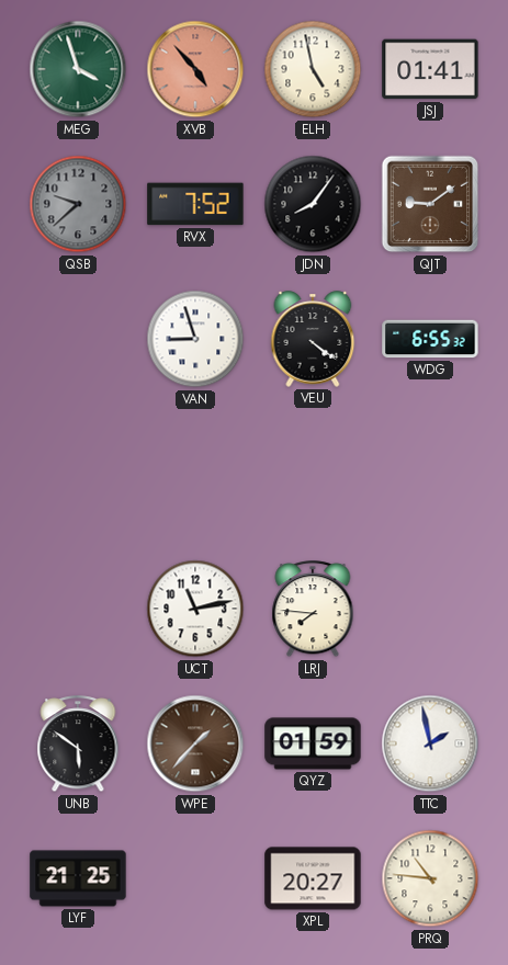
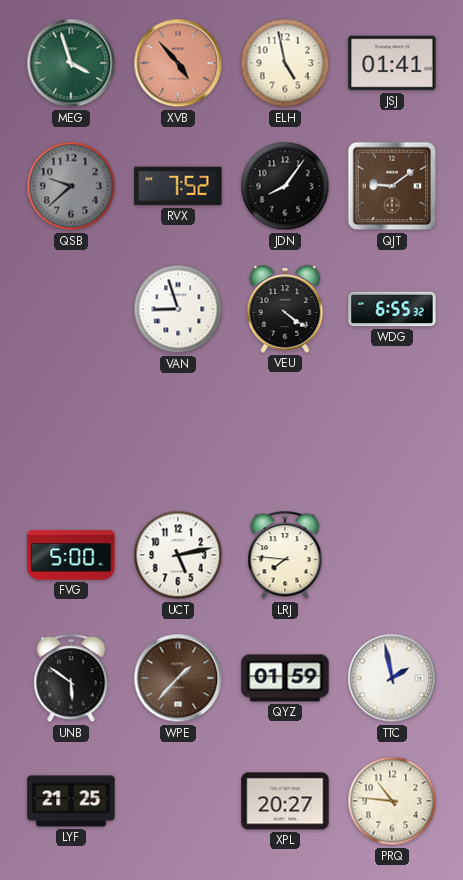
FVG: none -> 5:00
UCT: 11:13 -> 5:13
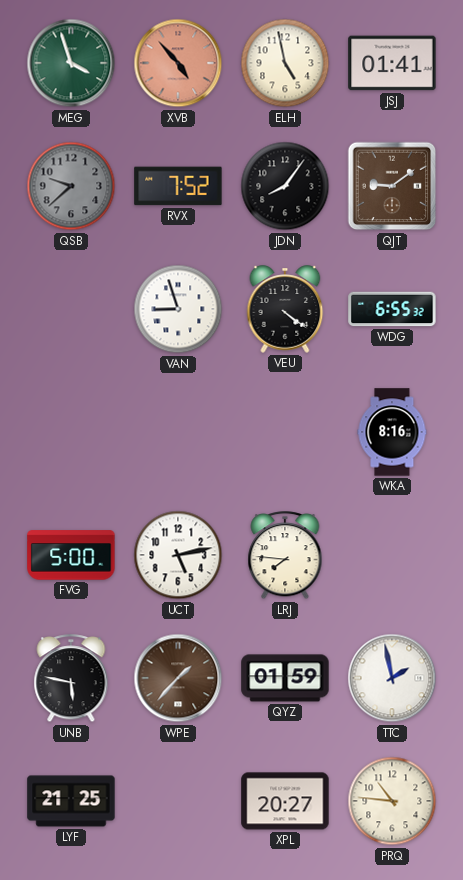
WKA: none -> 8:16
UNB: 5:51 -> 5:47
